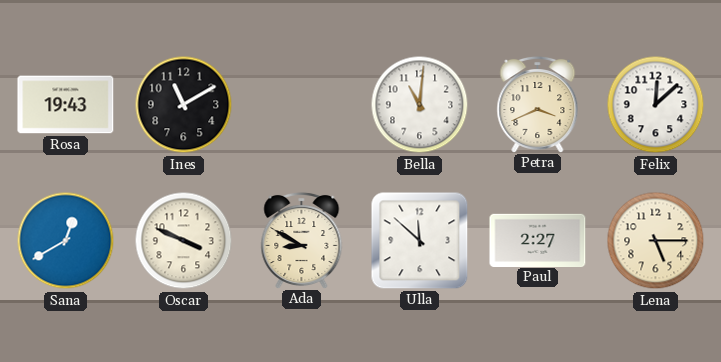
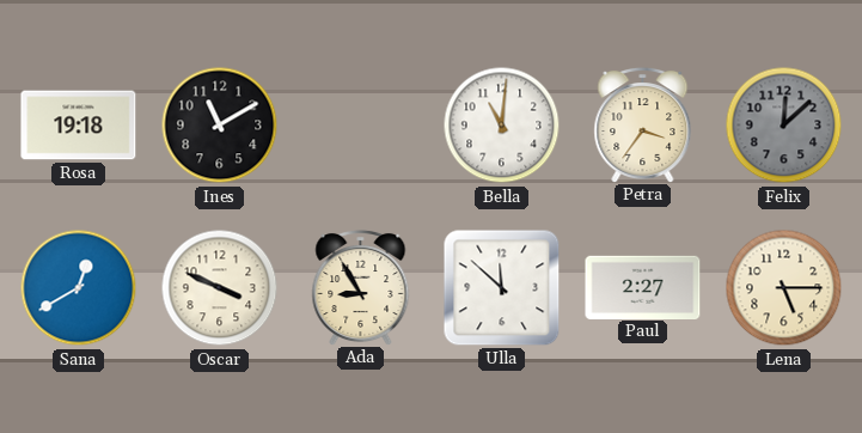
Rosa: 19:43 -> 19:18
Petra: 3:41 -> 3:36
Felix dial: white -> grey
Ada: 8:50 -> 8:55
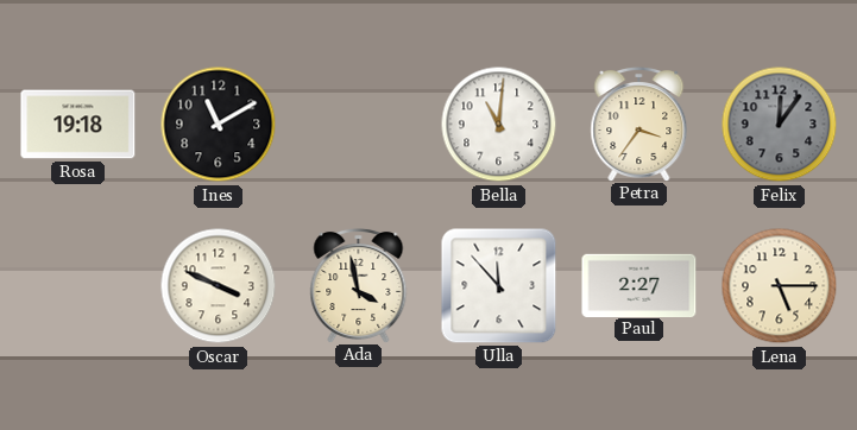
Felix: 12:08 -> 12:06
Sana: 12:40 -> none
Ada: 8:55 -> 3:58
Ulla: 11:52 -> 11:53
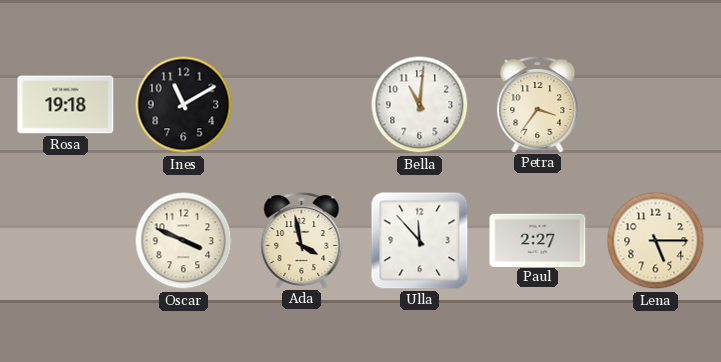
Felix: 12:06 -> none
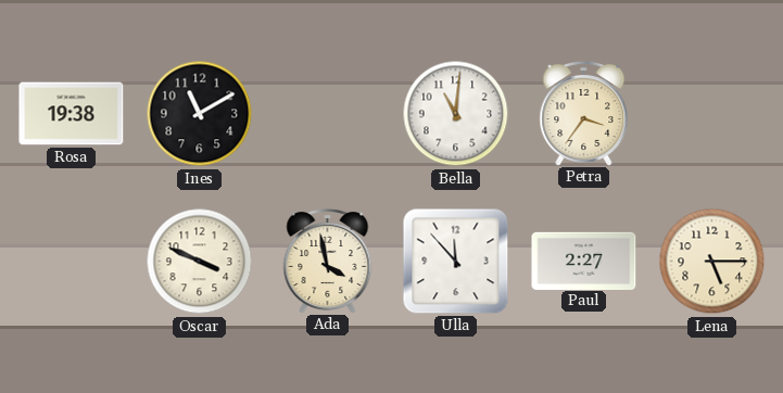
Rosa: 19:18 -> 19:38
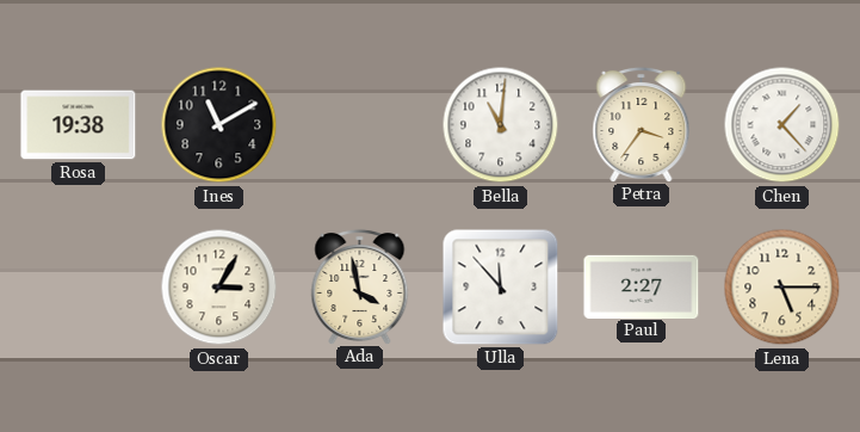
Chen: none -> 1:23
Oscar: 3:49 -> 3:05
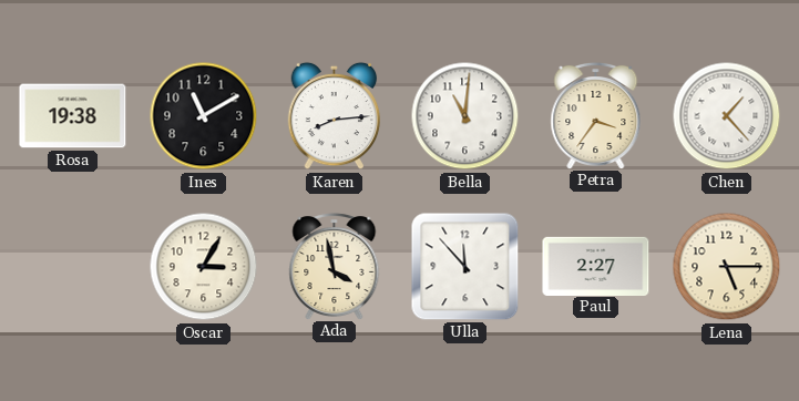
Karen: none -> 8:14
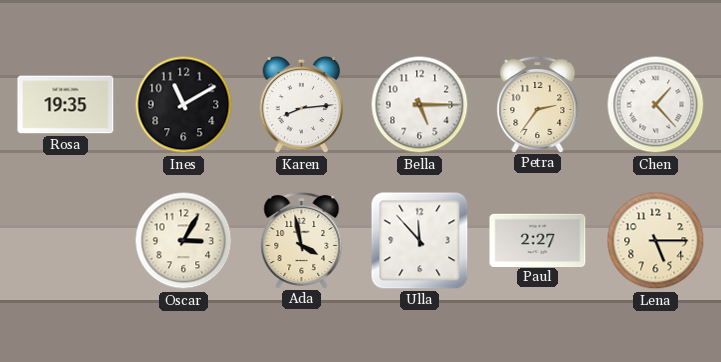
Rosa: 19:38 -> 19:35
Bella: 11:01 -> 5:15
Petra: 3:36 -> 2:36
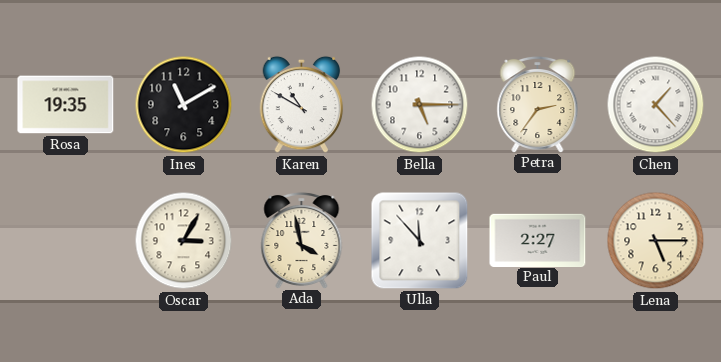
Karen: 8:14 -> 10:50
